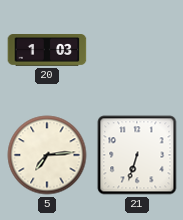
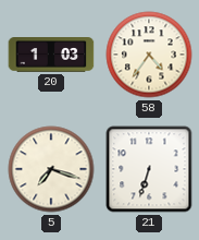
58: none -> 4:36
5: 7:14 -> 7:18
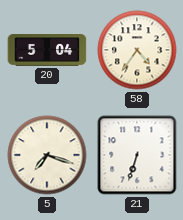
20: 1:03 -> 5:04
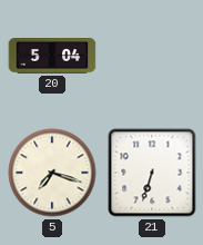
58: 4:36 -> none
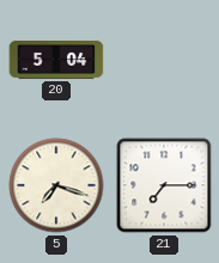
21: 6:33 -> 7:15
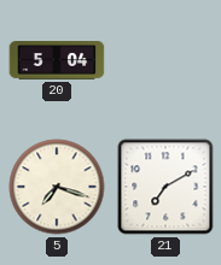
21: 7:15 -> 7:10
